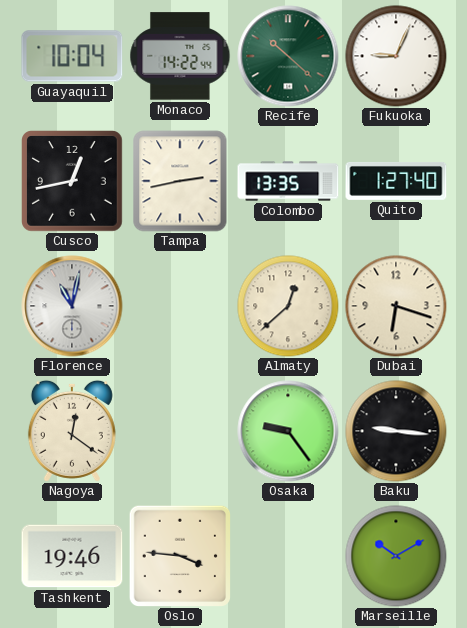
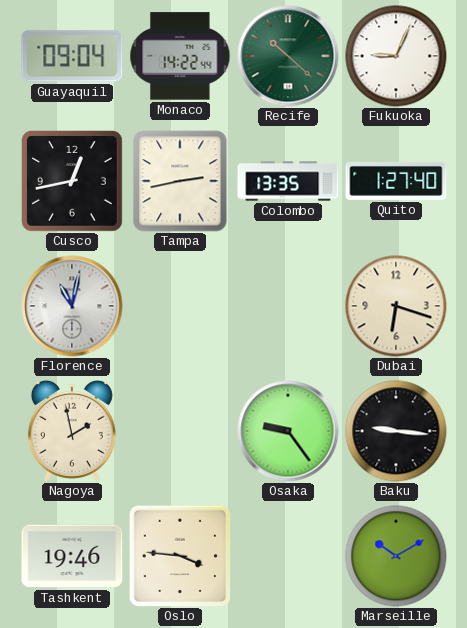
Guayaquil: 10:04 -> 09:04
Almaty: 12:38 -> none
Nagoya: 12:21 -> 1:58
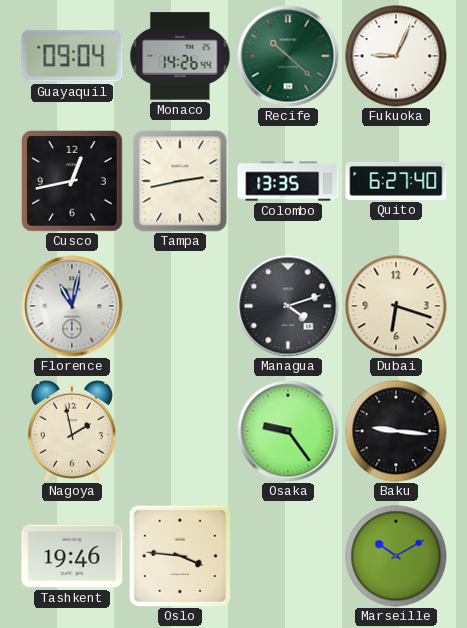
Monaco: 14:22 -> 14:26
Quito: 1:27 -> 6:27
Managua: none -> 4:12
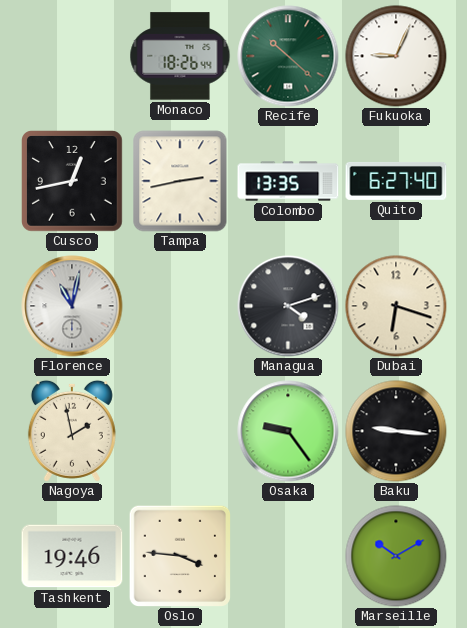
Guayaquil: 09:04 -> none
Monaco: 14:26 -> 18:26
